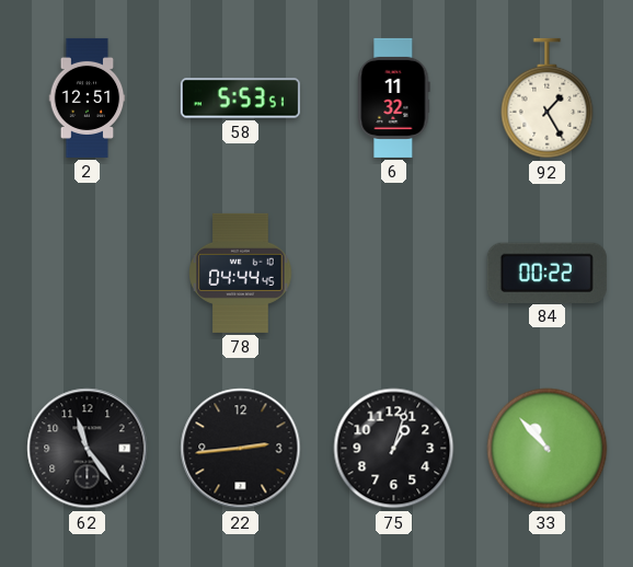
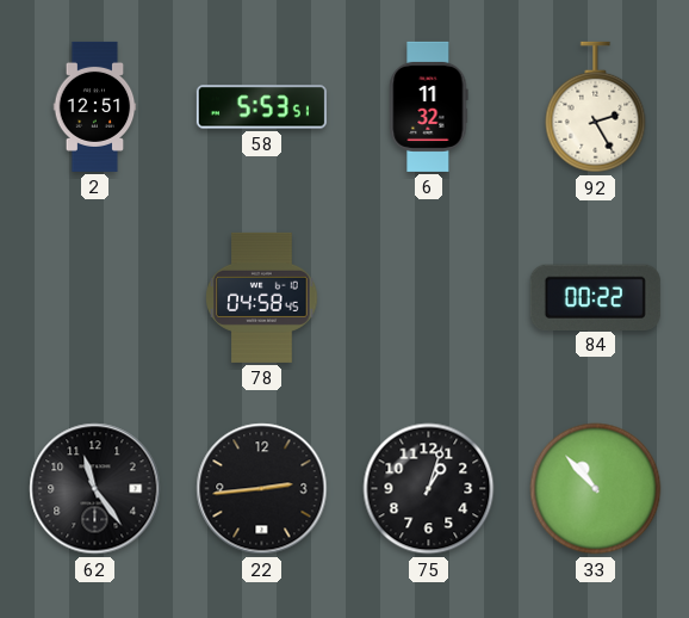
92: 1:25 -> 2:25
78: 04:44 -> 04:58
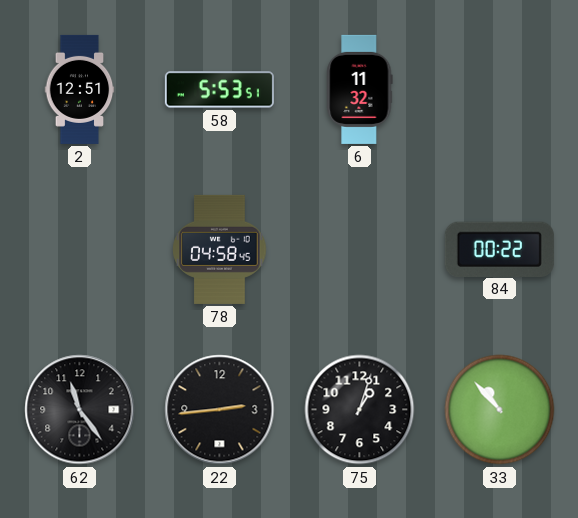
92: 2:25 -> none
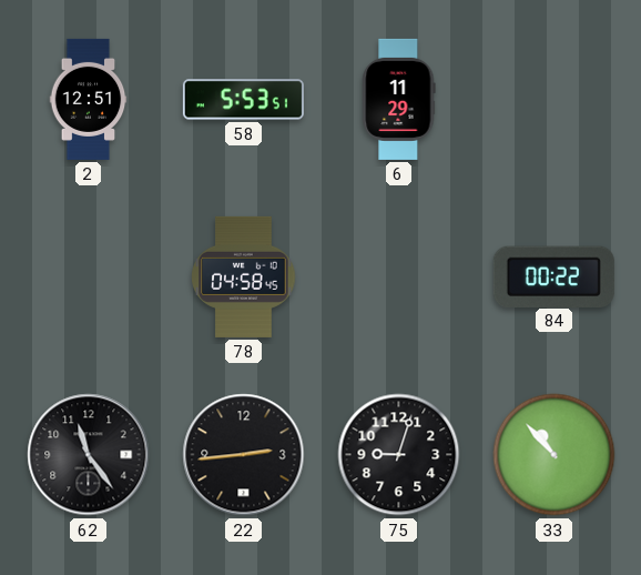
6: 11:32 -> 11:29
75: 1:03 -> 9:03
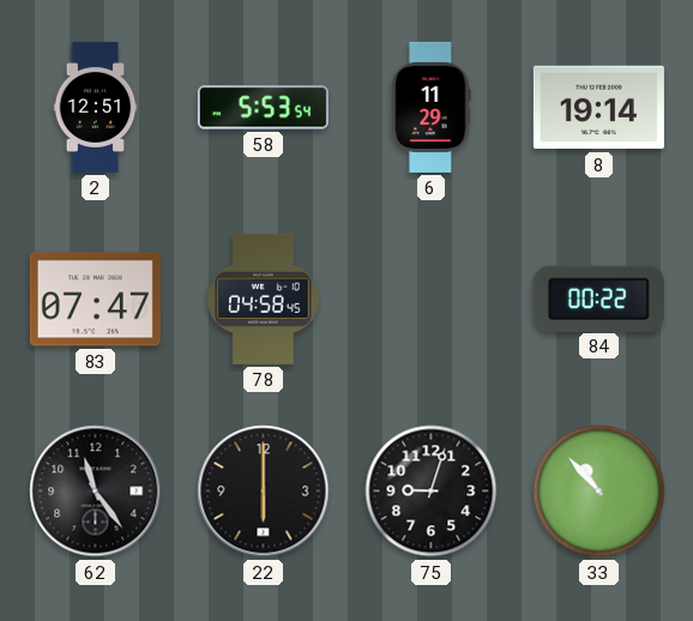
58: 5:53:51 -> 5:53:54
8: none -> 19:14
83: none -> 07:47
22: 2:44 -> 6:00
